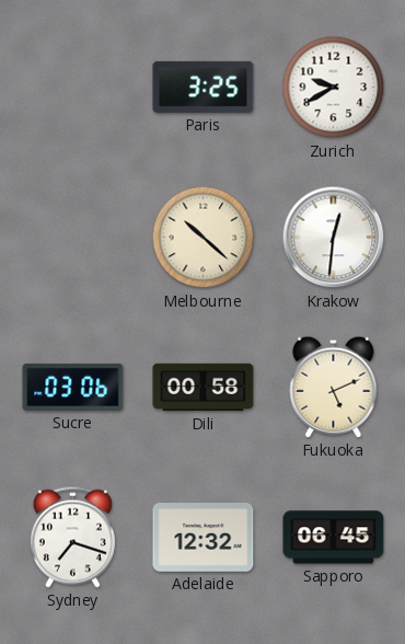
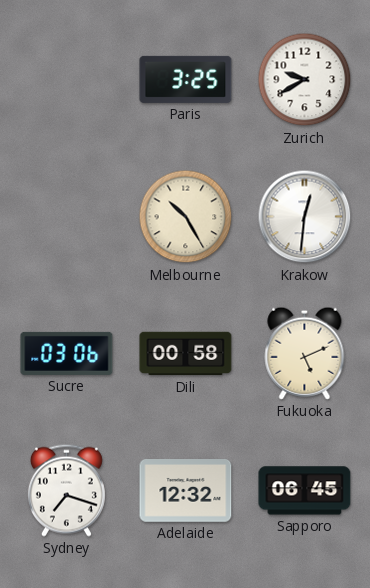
Melbourne: 10:22 -> 10:25
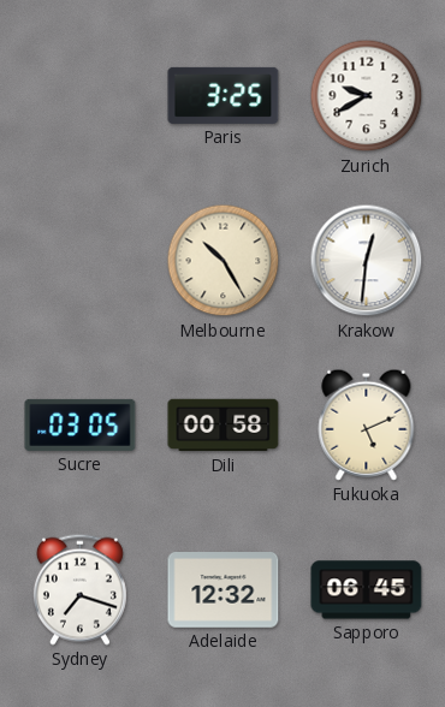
Sucre: 03:06 -> 03:05
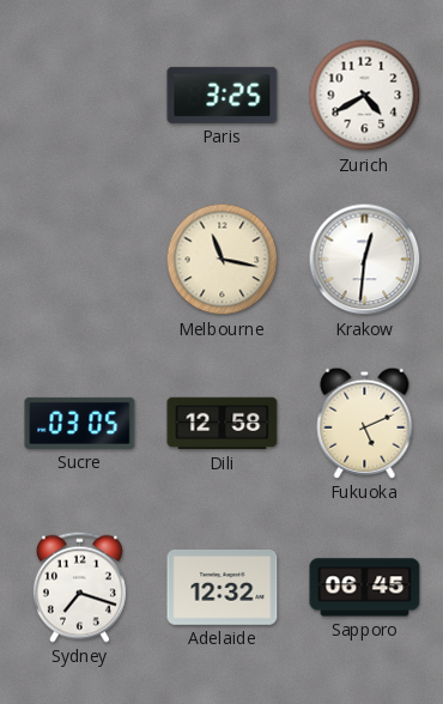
Zurich: 9:40 -> 4:40
Melbourne: 10:25 -> 11:17
Dili: 00:58 -> 12:58
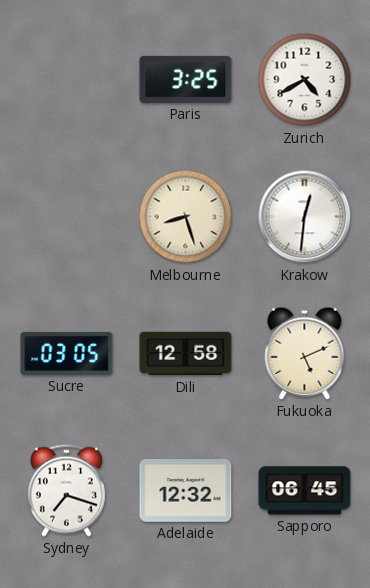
Melbourne: 11:17 -> 8:27
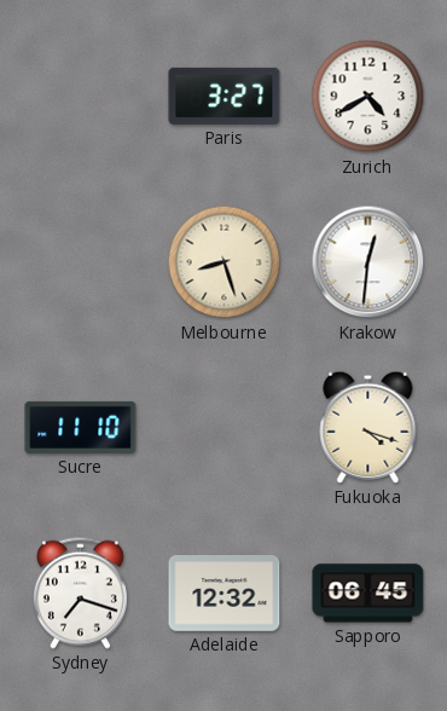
Paris: 3:25 -> 3:27
Sucre: 03:05 -> 11:10
Dili: 12:58 -> none
Fukuoka: 5:11 -> 4:18
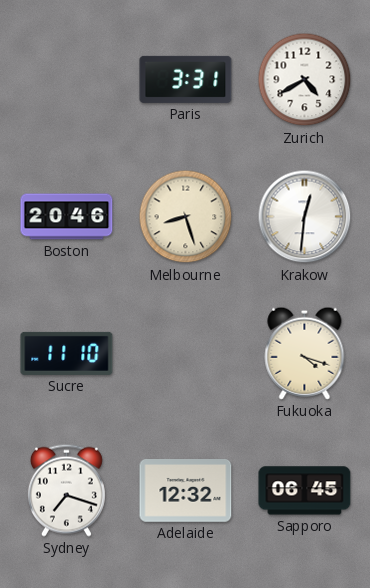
Paris: 3:27 -> 3:31
Boston: none -> 20:46
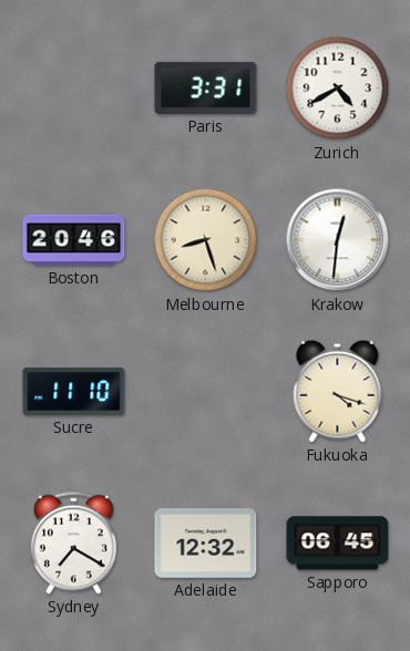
Sydney: 7:18 -> 7:20
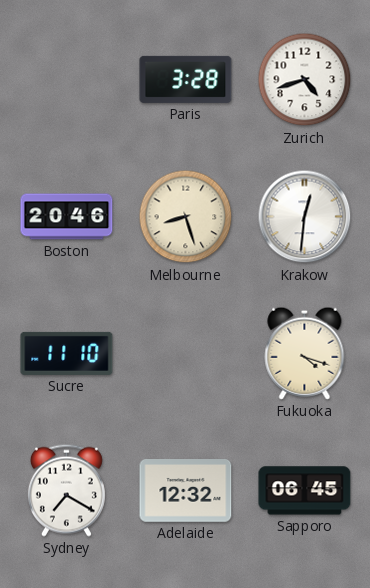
Paris: 3:31 -> 3:28
Zurich: 4:40 -> 4:42
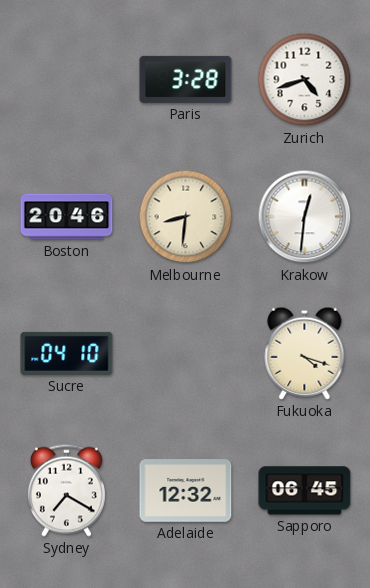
Melbourne: 8:27 -> 8:31
Sucre: 11:10 -> 04:10
